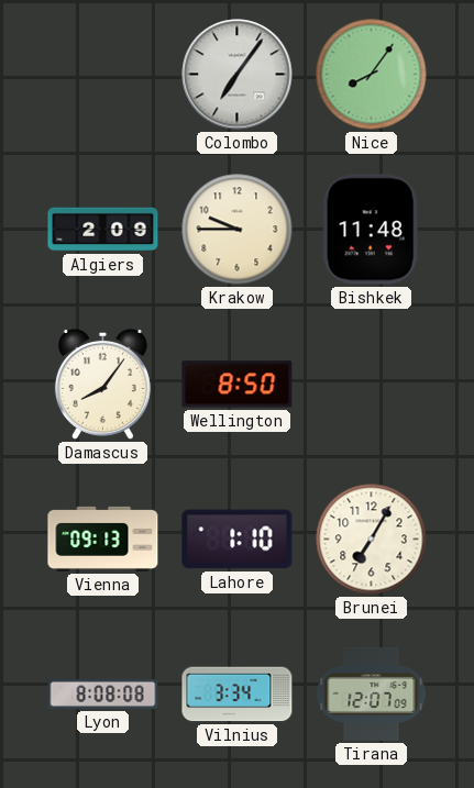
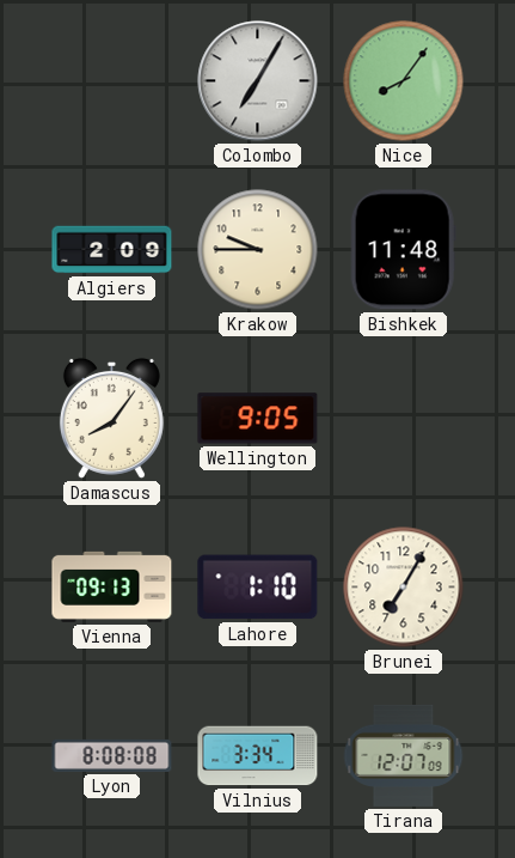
Colombo: 7:06 -> 7:05
Wellington: 8:50 -> 9:05
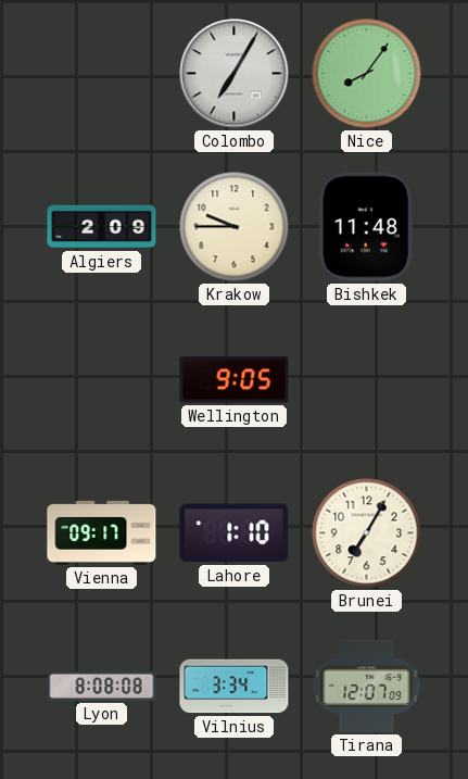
Damascus: 8:06 -> none
Vienna: 09:13 -> 09:17
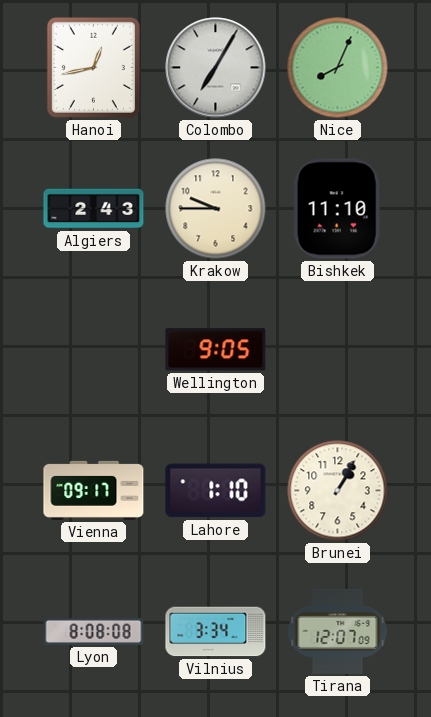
Hanoi: none -> 12:43
Nice: 8:06 -> 8:04
Algiers: 2:09 -> 2:43
Bishkek: 11:48 -> 11:10
Brunei: 7:05 -> 1:05
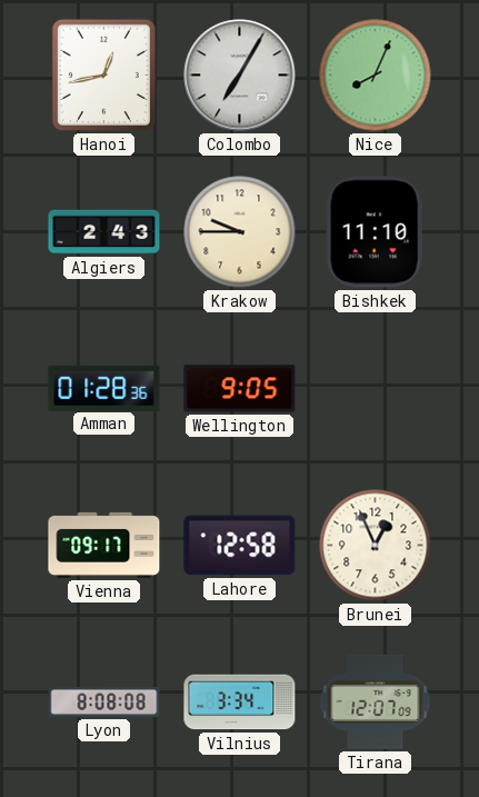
Amman: none -> 01:28
Lahore: 1:10 -> 12:58
Brunei: 1:05 -> 12:56
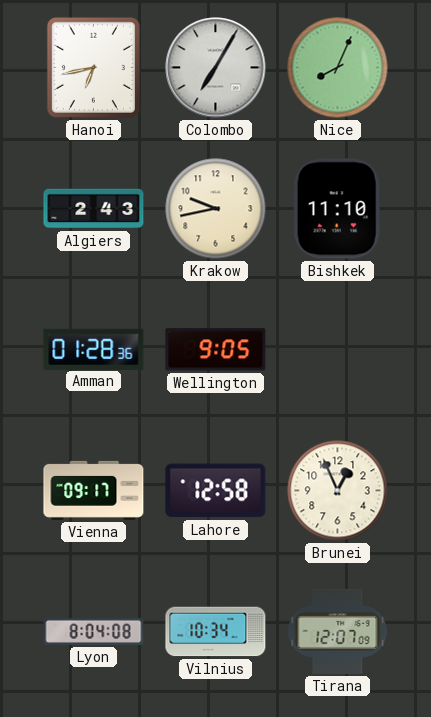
Hanoi: 12:43 -> 6:43
Krakow: 9:45 -> 9:43
Lyon: 8:08 -> 8:04
Vilnius: 3:34 -> 10:34
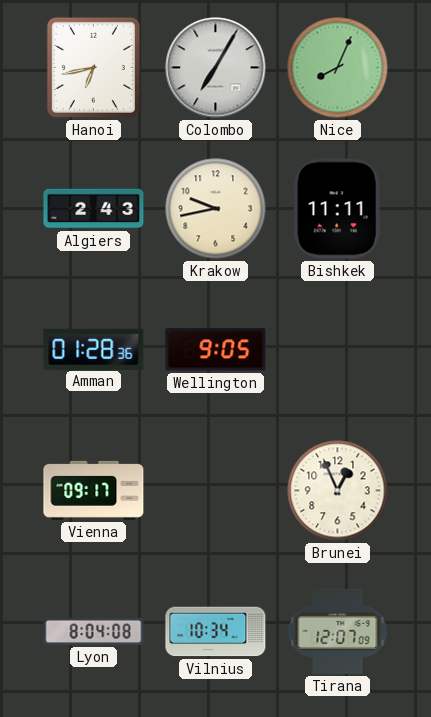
Bishkek: 11:10 -> 11:11
Lahore: 12:58 -> none
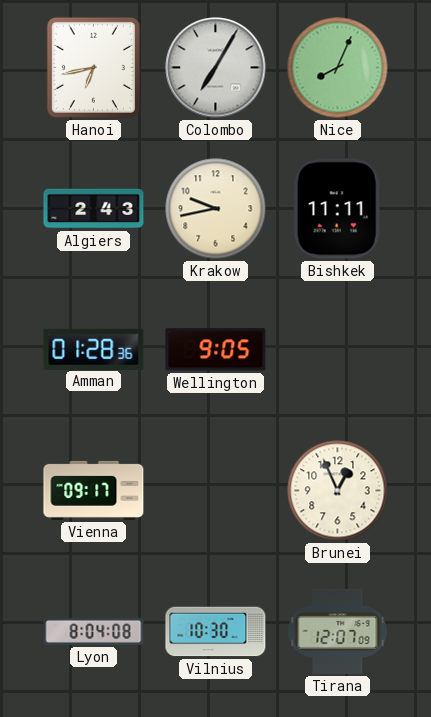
Vilnius: 10:34 -> 10:30
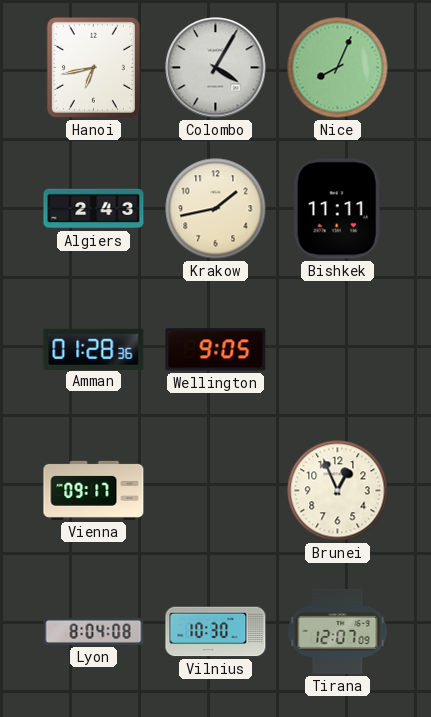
Colombo: 7:05 -> 4:05
Krakow: 9:43 -> 1:43
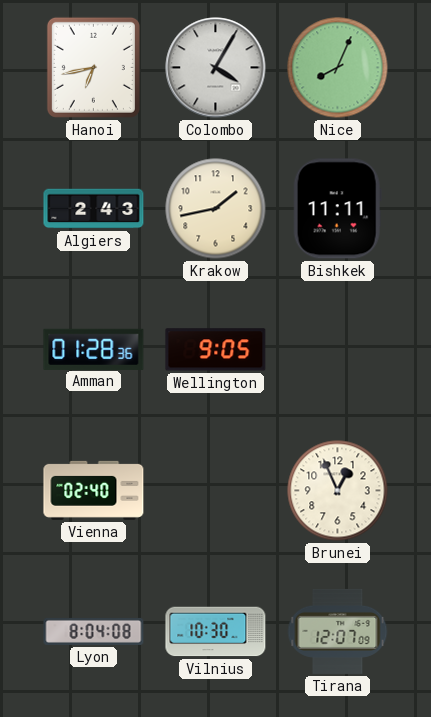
Vienna: 09:17 -> 02:40
